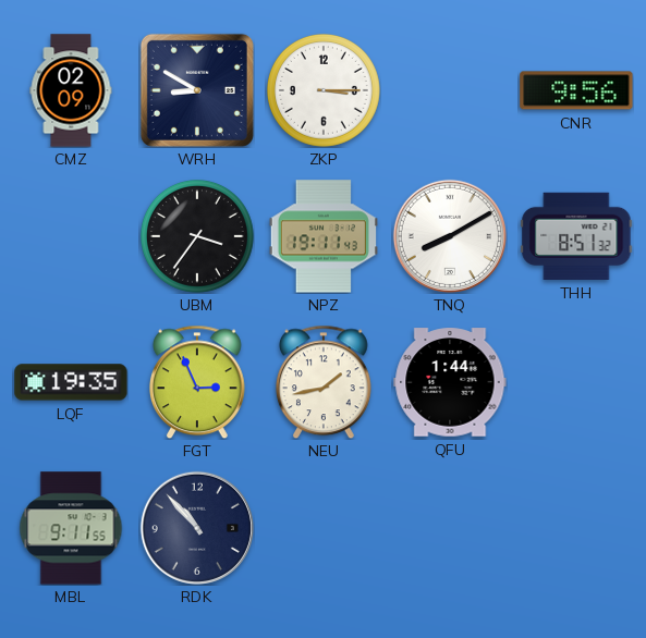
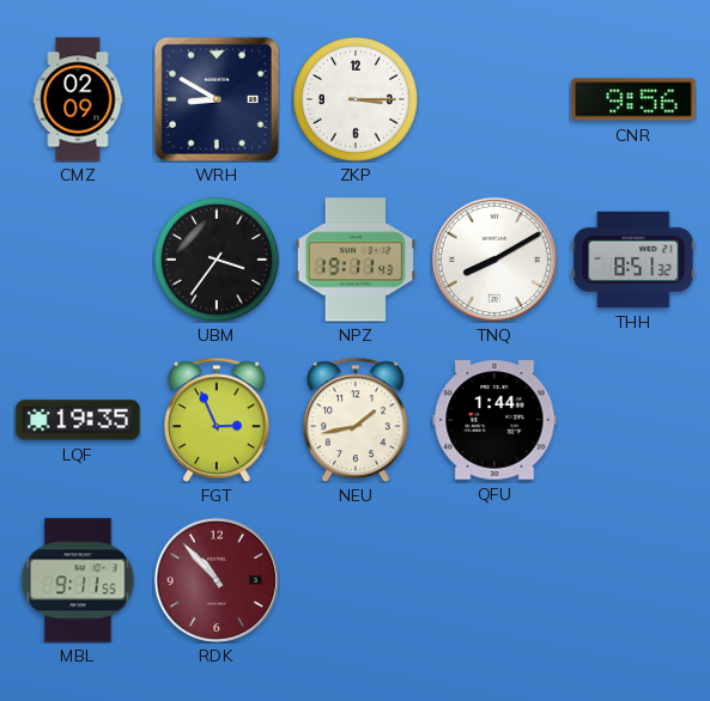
RDK dial: navy -> burgundy
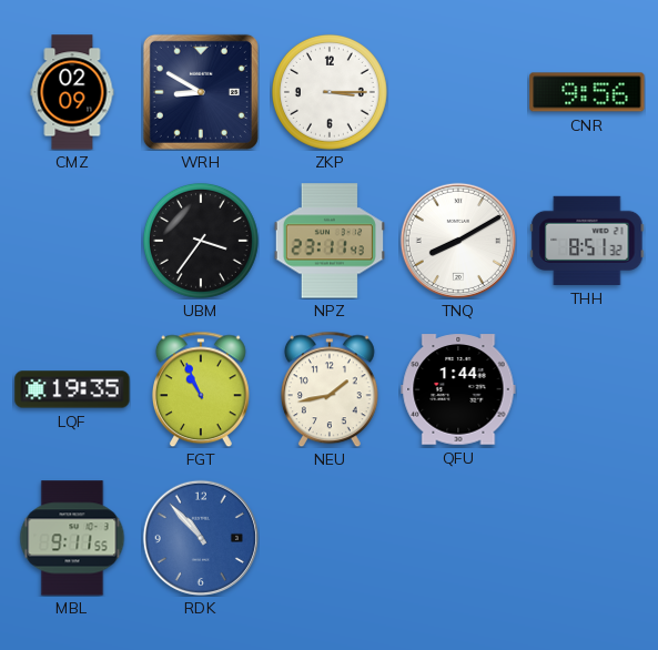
NPZ: 19:11 -> 23:11
FGT: 2:56 -> 10:56
RDK dial: burgundy -> blue
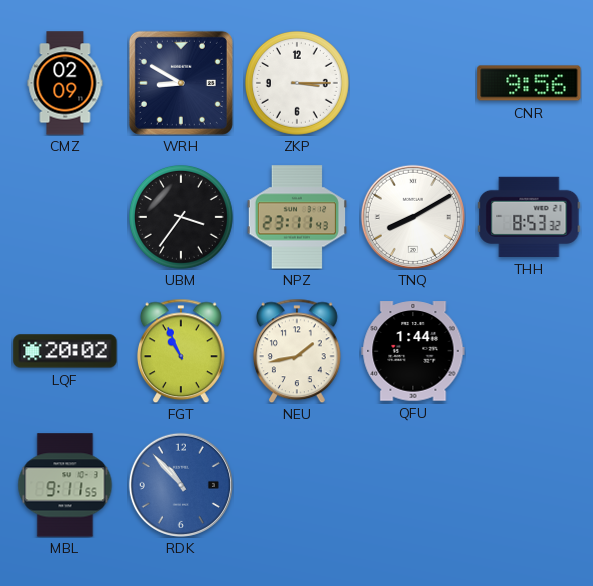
THH: 8:51 -> 8:53
LQF: 19:35 -> 20:02
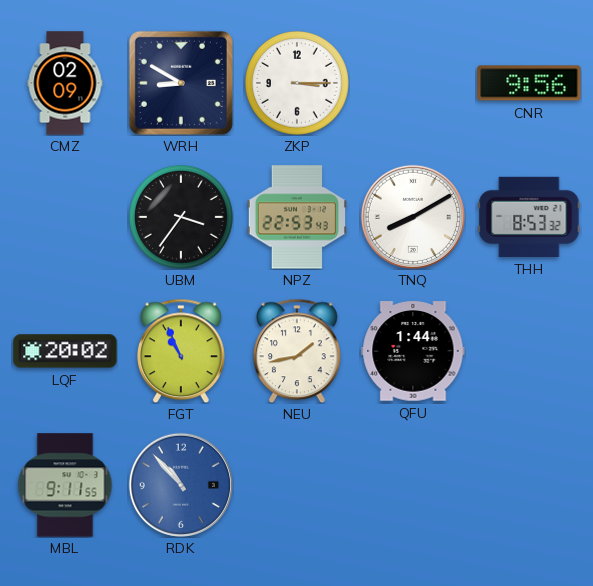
NPZ: 23:11 -> 22:53
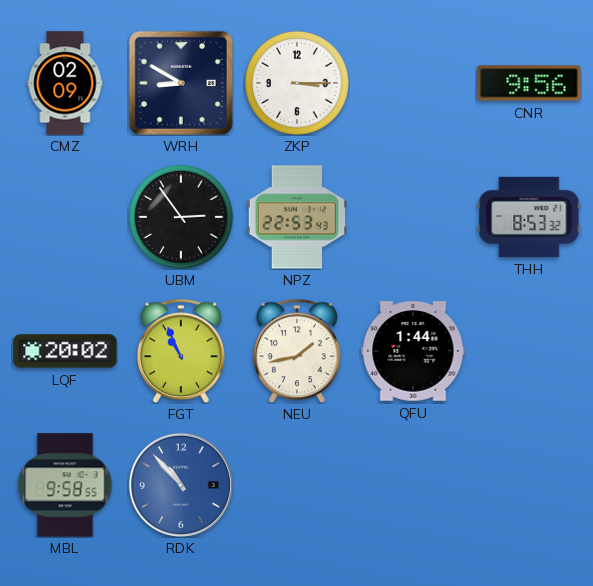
UBM: 3:36 -> 2:54
TNQ: 8:10 -> none
MBL: 9:11 -> 9:58
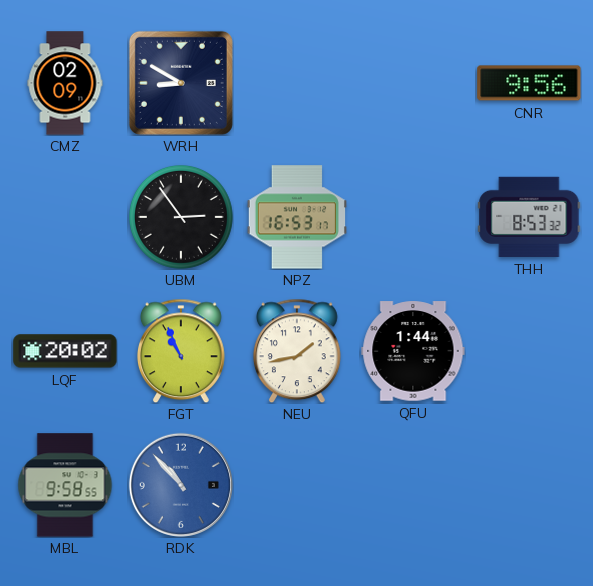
ZKP: 3:15 -> none
NPZ: 22:53 -> 16:53
